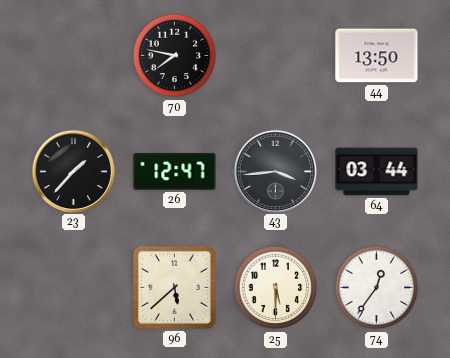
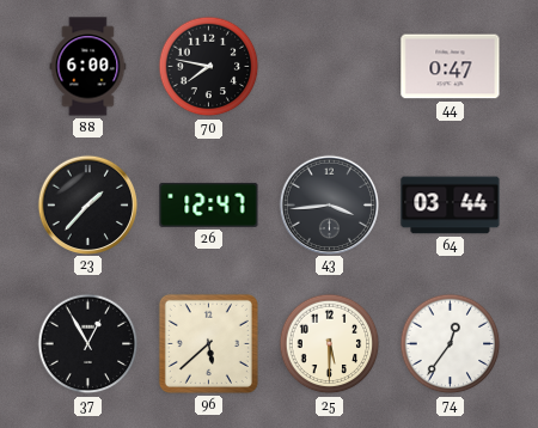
88: none -> 6:00
44: 13:50 -> 0:47
37: none -> 12:55
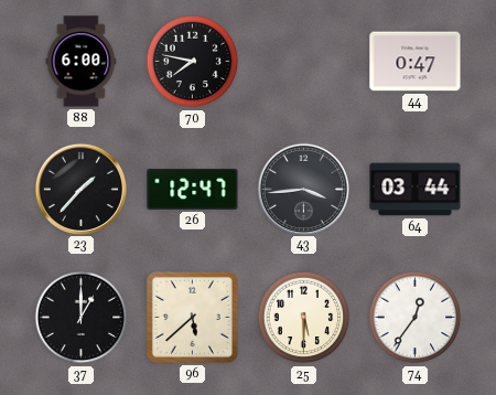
37: 12:55 -> 1:00
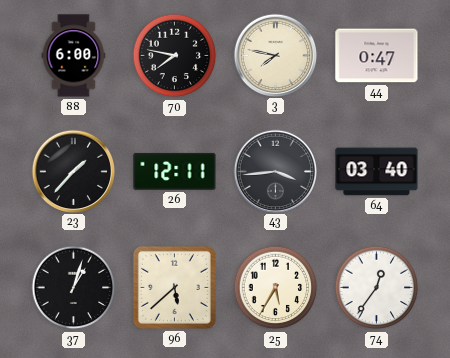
3: none -> 7:47
26: 12:47 -> 12:11
64: 03:44 -> 03:40
37: 1:00 -> 1:03
25: 5:30 -> 5:35
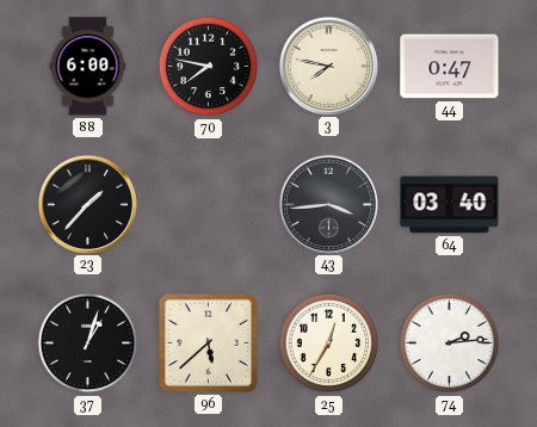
26: 12:11 -> none
25: 5:35 -> 12:35
74: 12:36 -> 2:14
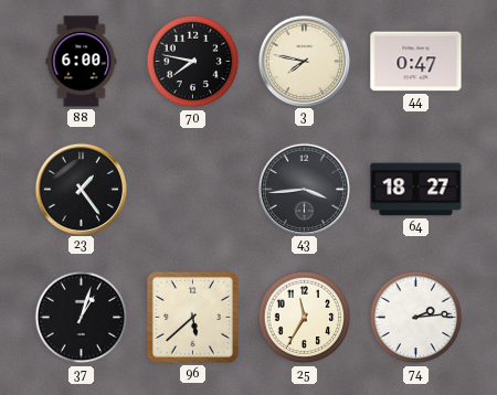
23: 1:37 -> 1:24
64: 03:40 -> 18:27
25: 12:35 -> 11:35
